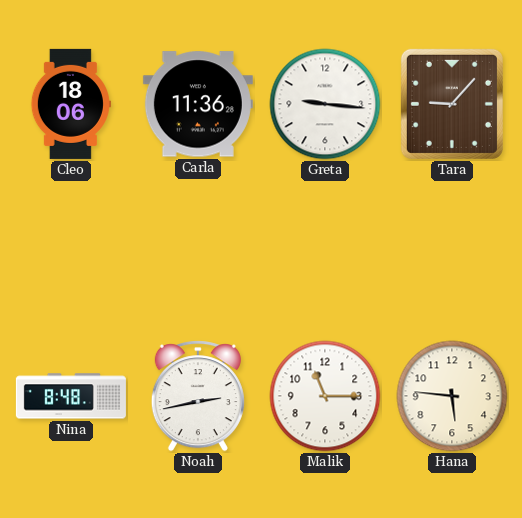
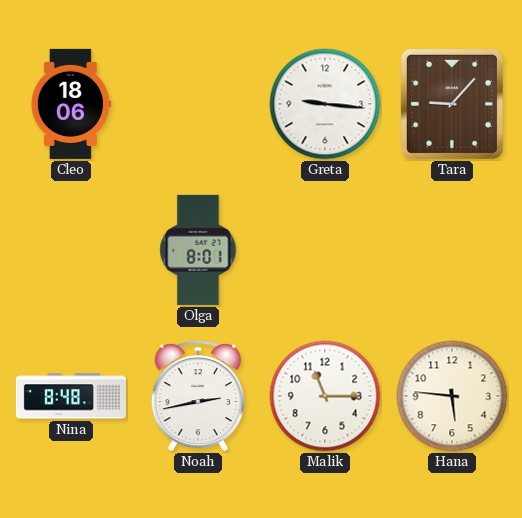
Carla: 11:36 -> none
Olga: none -> 8:01
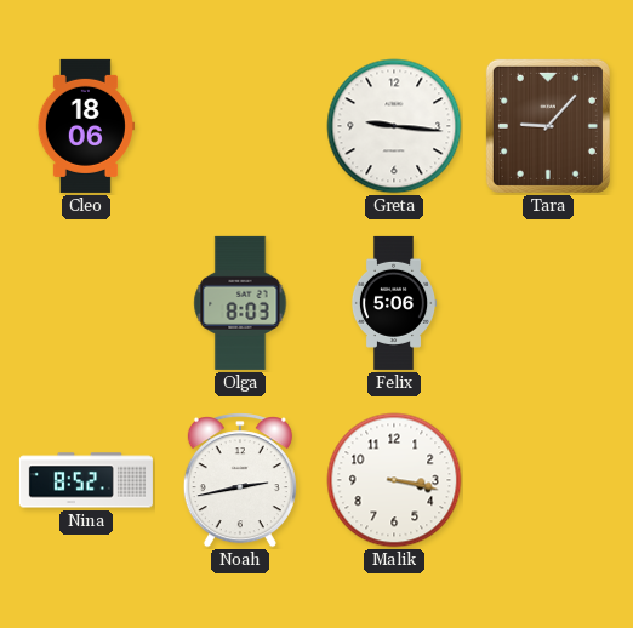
Olga: 8:01 -> 8:03
Felix: none -> 5:06
Nina: 8:48 -> 8:52
Malik: 11:15 -> 3:17
Hana: 5:46 -> none
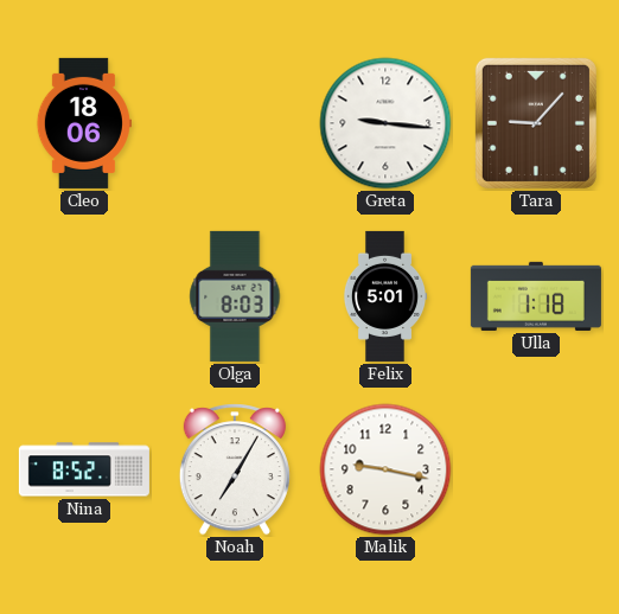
Felix: 5:06 -> 5:01
Ulla: none -> 1:18
Noah: 2:43 -> 7:05
Malik: 3:17 -> 9:17
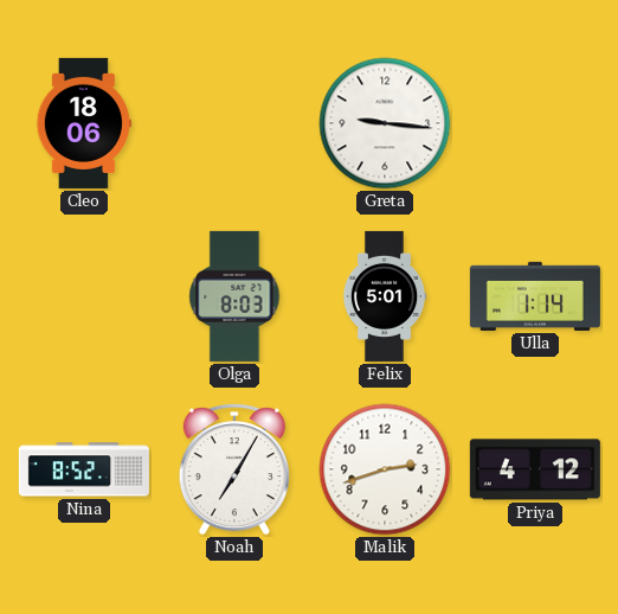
Tara: 9:07 -> none
Ulla: 1:18 -> 1:14
Malik: 9:17 -> 2:42
Priya: none -> 4:12
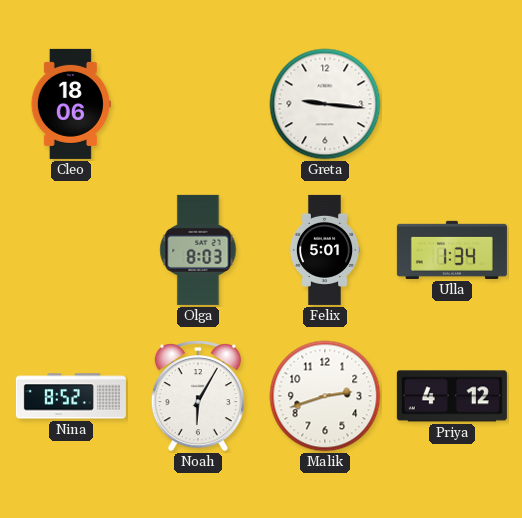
Ulla: 1:14 -> 1:34
Noah: 7:05 -> 6:05
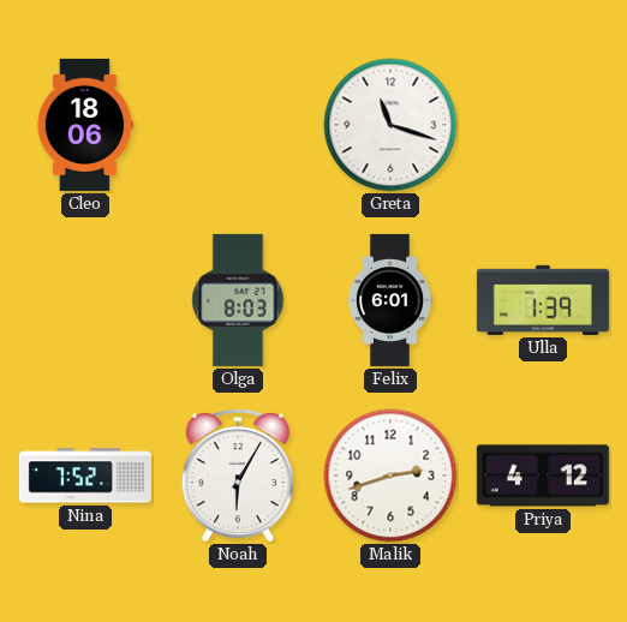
Greta: 9:16 -> 11:18
Felix: 5:01 -> 6:01
Ulla: 1:34 -> 1:39
Nina: 8:52 -> 7:52
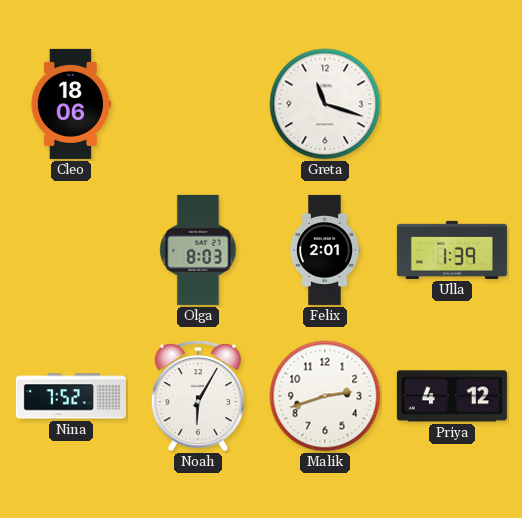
Felix: 6:01 -> 2:01
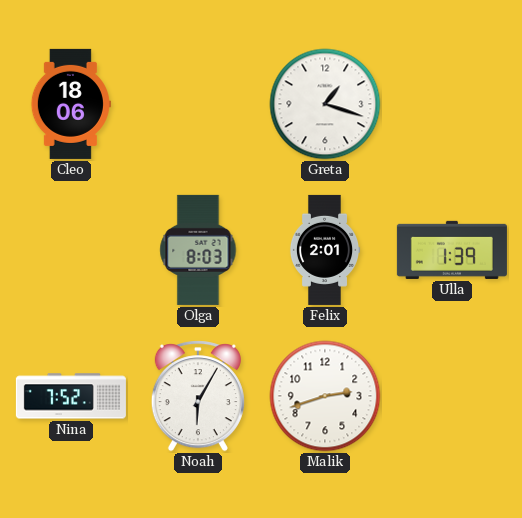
Greta: 11:18 -> 1:18
Priya: 4:12 -> none
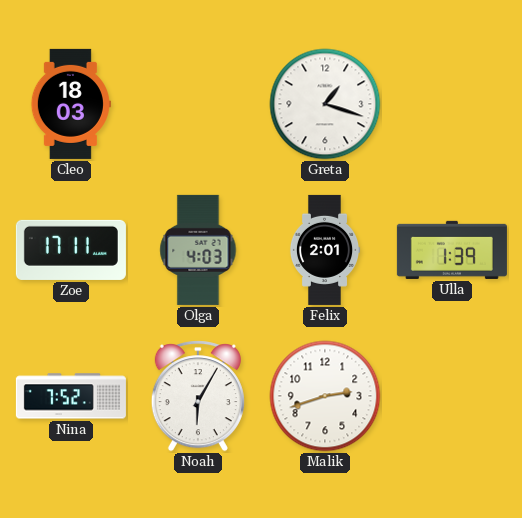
Cleo: 18:06 -> 18:03
Zoe: none -> 17:11
Olga: 8:03 -> 4:03
